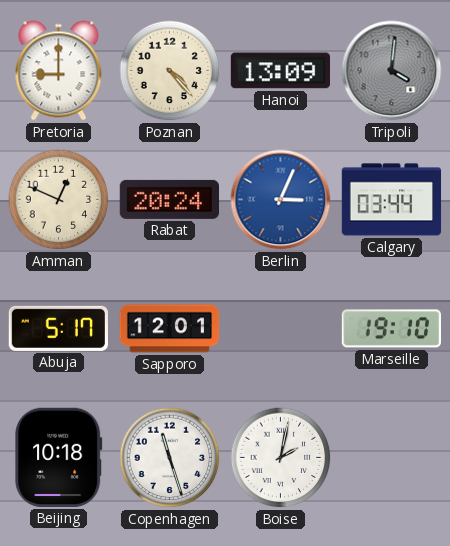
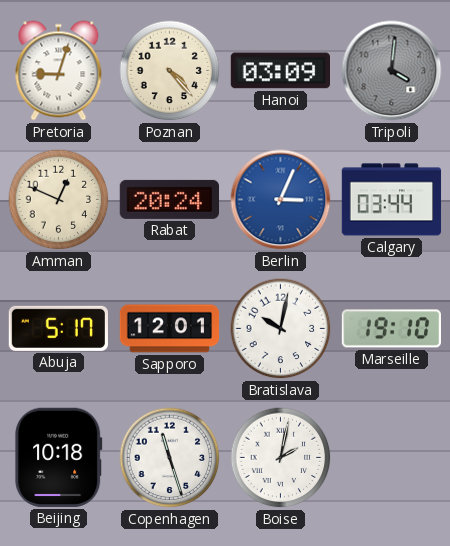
Pretoria: 9:00 -> 9:03
Hanoi: 13:09 -> 03:09
Bratislava: none -> 10:02
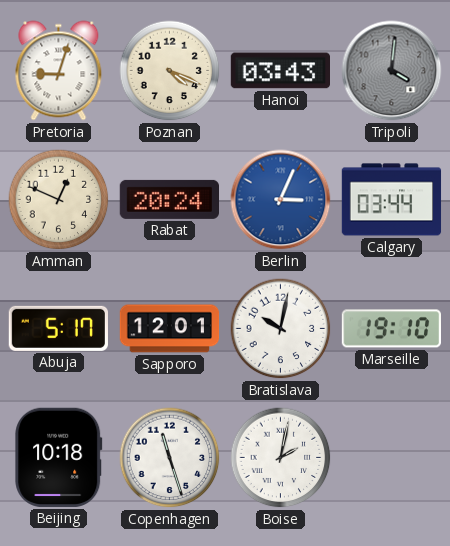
Poznan: 4:23 -> 4:19
Hanoi: 03:09 -> 03:43
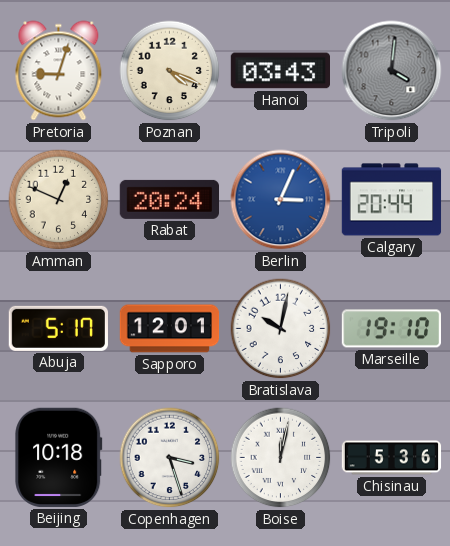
Calgary: 03:44 -> 20:44
Copenhagen: 11:27 -> 3:27
Boise: 2:02 -> 12:02
Chisinau: none -> 5:36
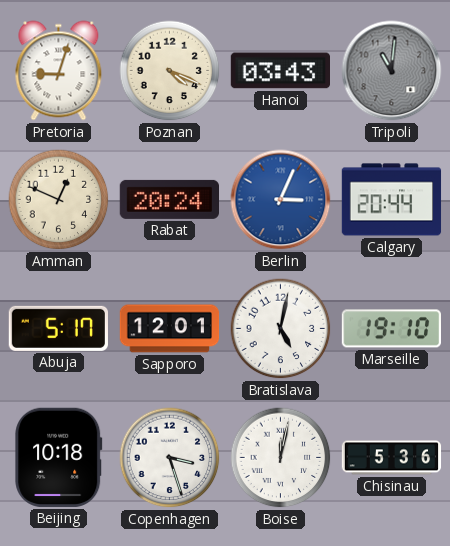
Tripoli: 4:01 -> 11:01
Bratislava: 10:02 -> 5:02
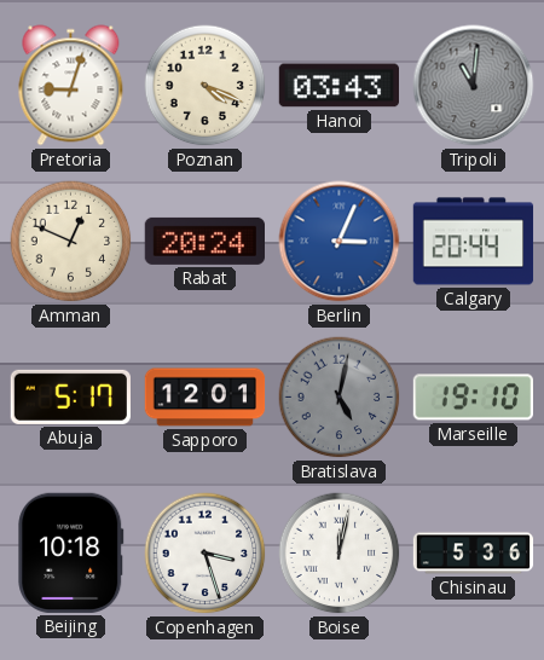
Bratislava dial: white -> grey
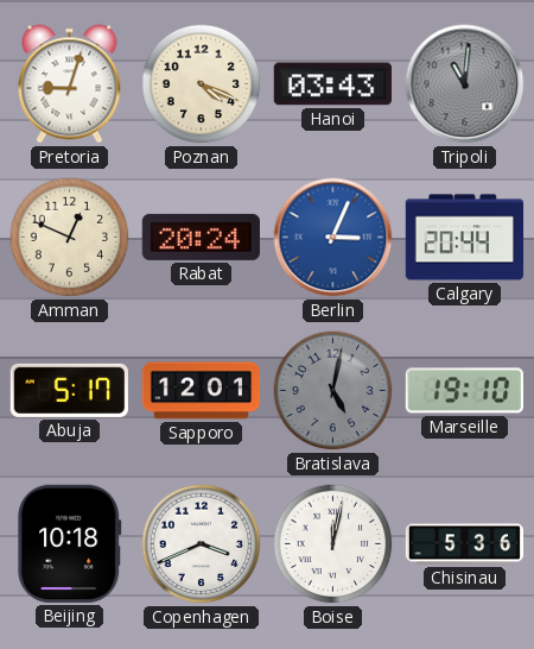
Copenhagen: 3:27 -> 3:41
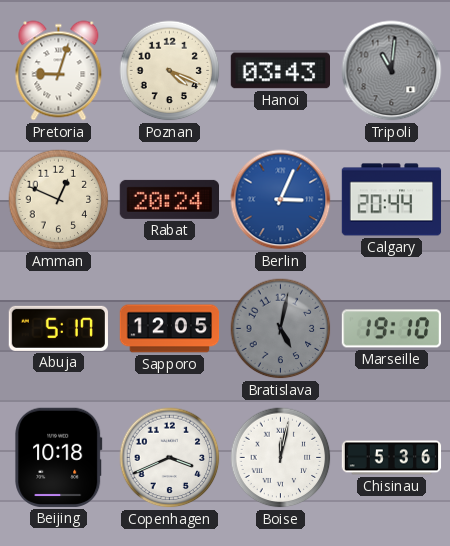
Sapporo: 12:01 -> 12:05
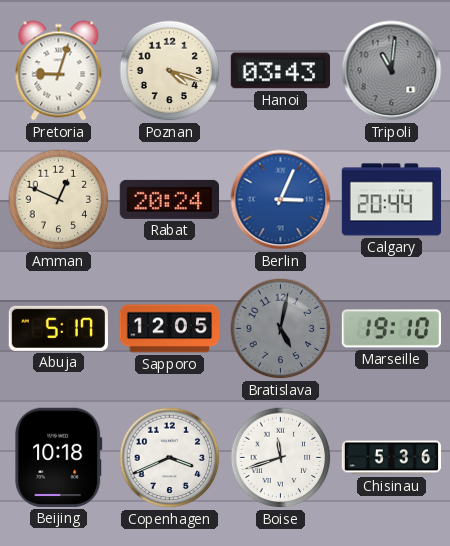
Poznan: 4:19 -> 4:18
Boise: 12:02 -> 11:42
